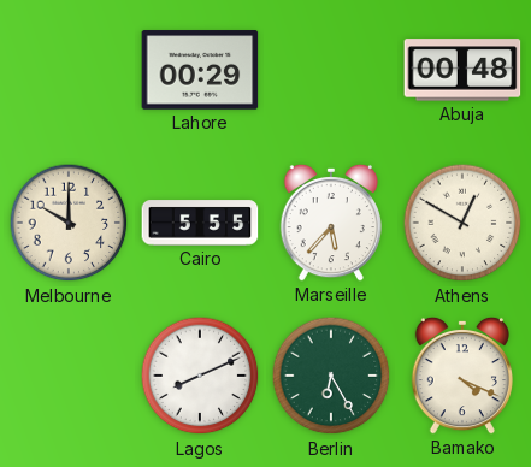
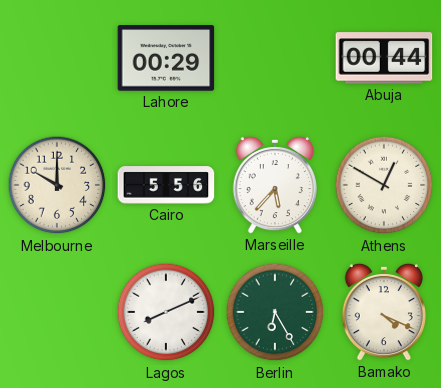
Abuja: 00:48 -> 00:44
Cairo: 5:55 -> 5:56
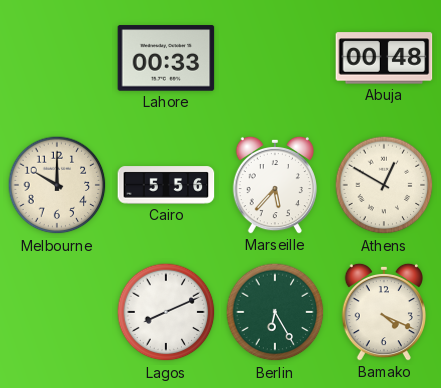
Lahore: 00:29 -> 00:33
Abuja: 00:44 -> 00:48
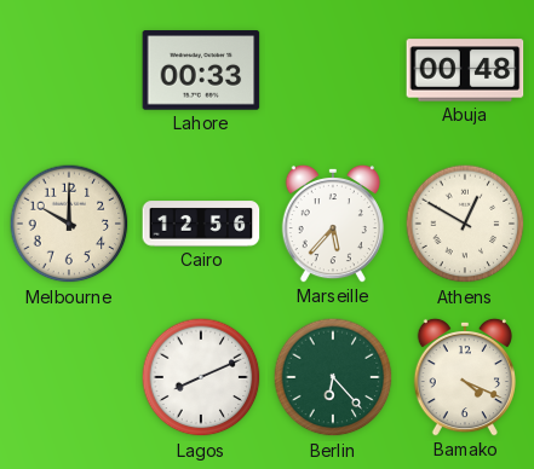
Cairo: 5:56 -> 12:56
Berlin: 6:25 -> 6:23
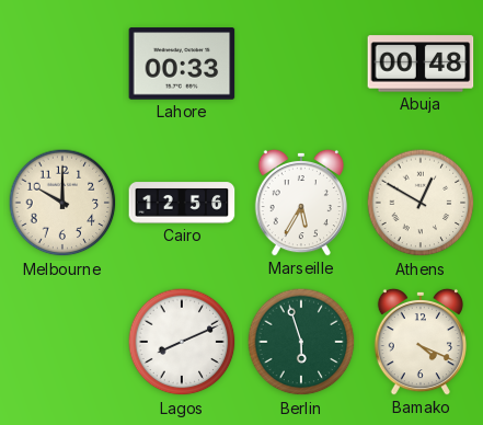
Marseille: 5:37 -> 5:35
Berlin: 6:23 -> 5:57
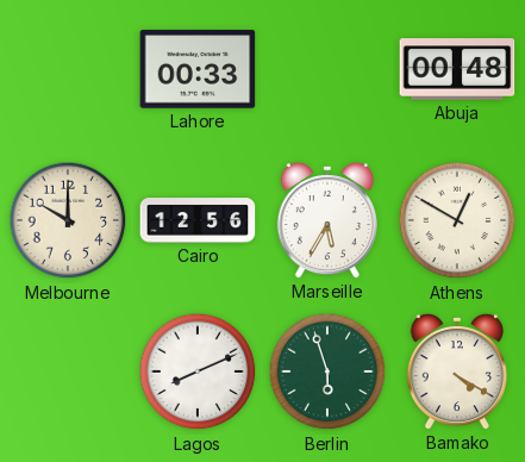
Bamako: 4:19 -> 4:20
